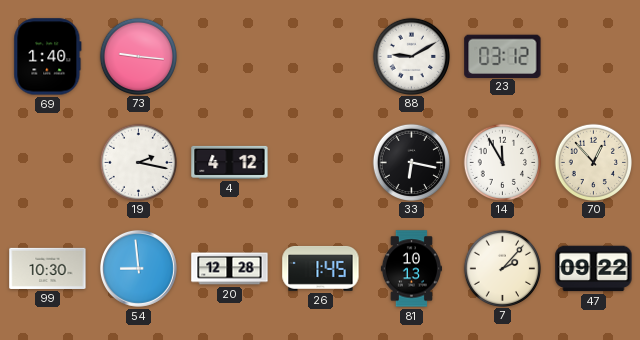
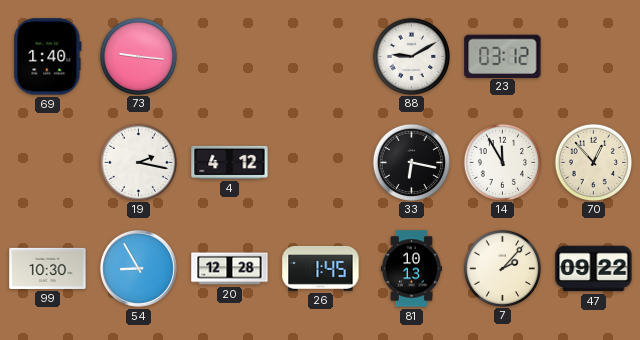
54: 8:59 -> 8:55
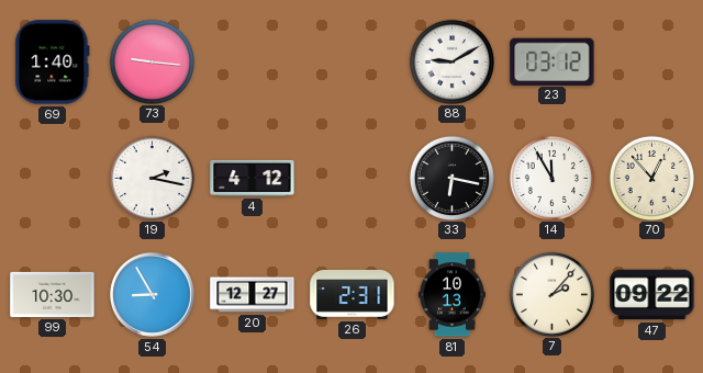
20: 12:28 -> 12:27
26: 1:45 -> 2:31
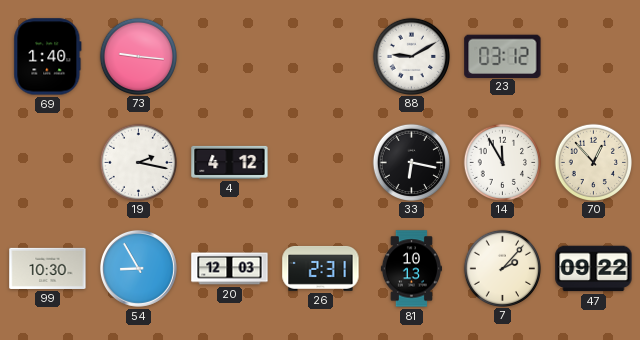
20: 12:27 -> 12:03
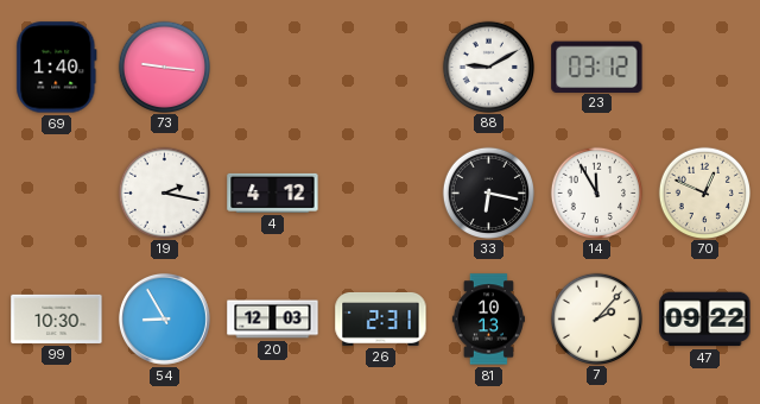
70: 12:53 -> 12:49
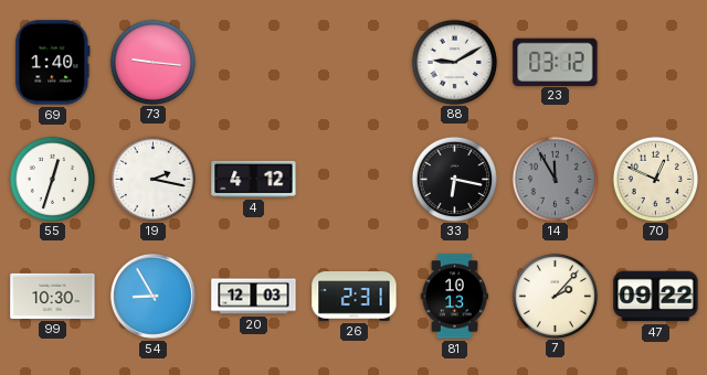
55: none -> 12:33
14 dial: white -> grey
